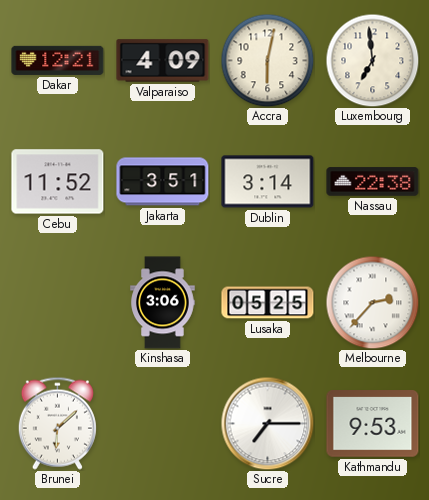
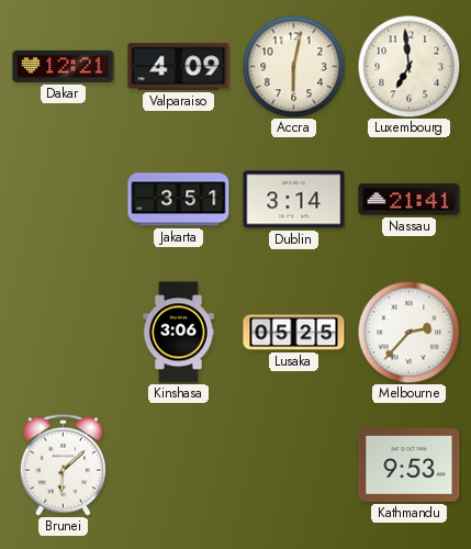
Cebu: 11:52 -> none
Nassau: 22:38 -> 21:41
Sucre: 7:15 -> none
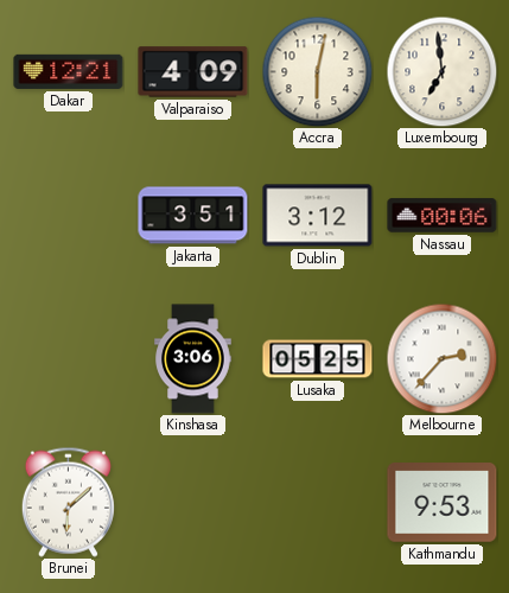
Dublin: 3:14 -> 3:12
Nassau: 21:41 -> 00:06
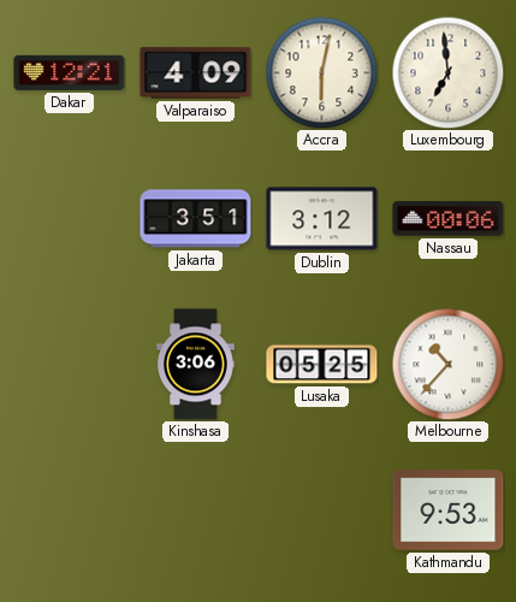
Melbourne: 2:37 -> 10:37
Brunei: 6:08 -> none
